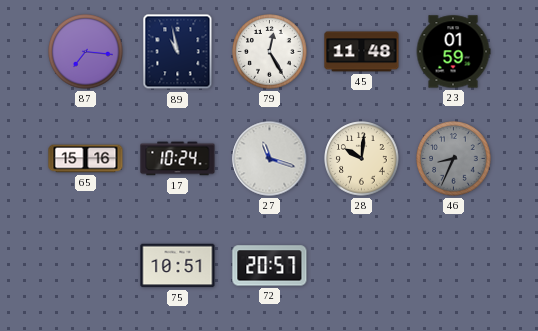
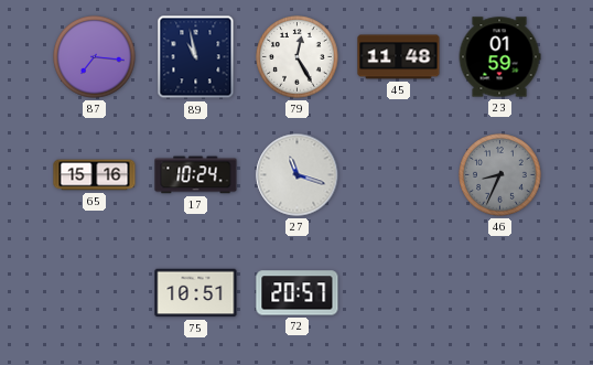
28: 10:01 -> none
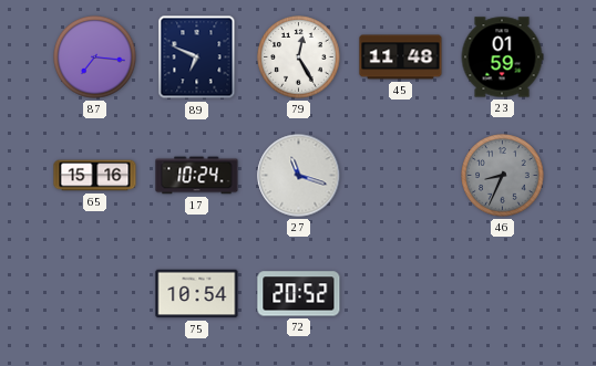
89: 10:58 -> 6:49
75: 10:51 -> 10:54
72: 20:57 -> 20:52
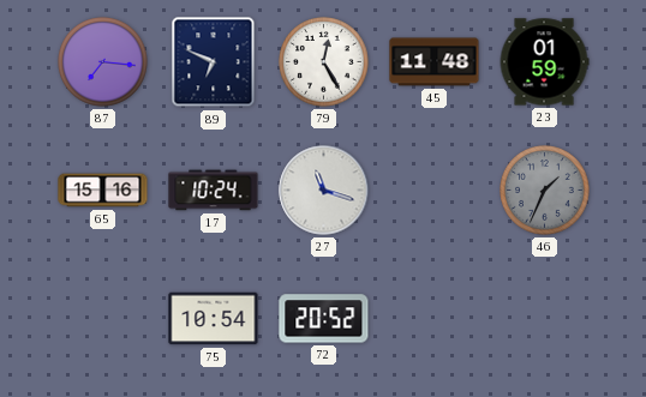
46: 8:34 -> 1:34
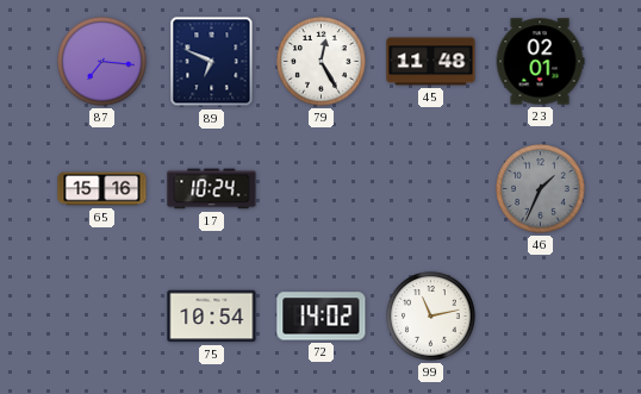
23: 01:59 -> 02:01
27: 11:18 -> none
72: 20:52 -> 14:02
99: none -> 11:13
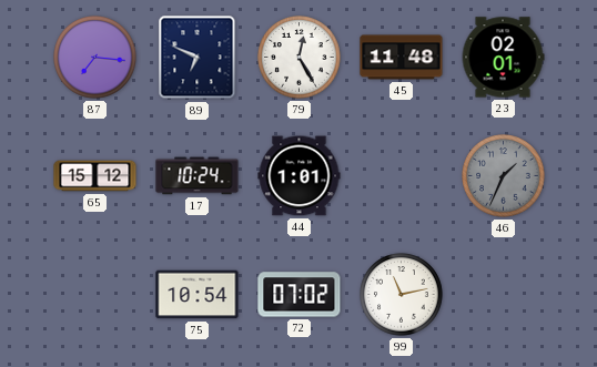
65: 15:16 -> 15:12
44: none -> 1:01
72: 14:02 -> 07:02
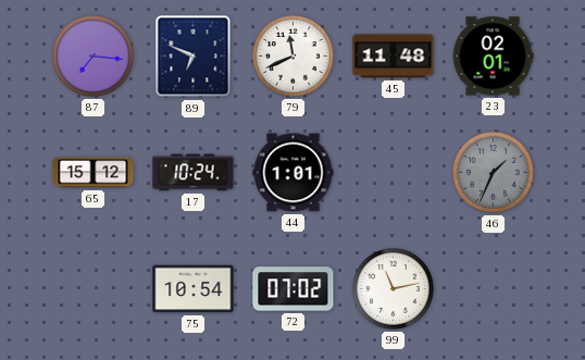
79: 12:25 -> 11:41
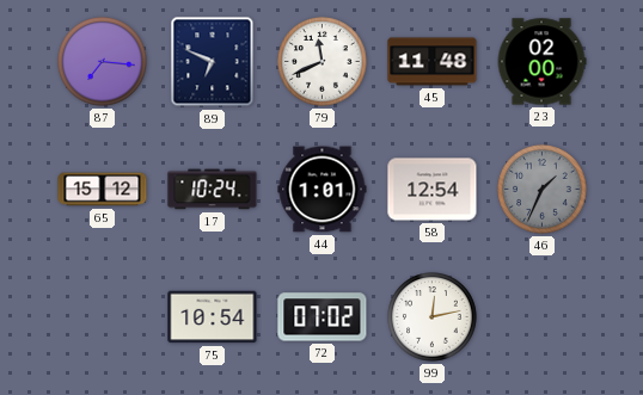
23: 02:01 -> 02:00
58: none -> 12:54
99: 11:13 -> 12:13
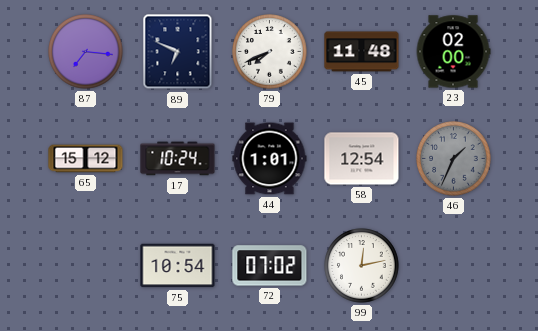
79: 11:41 -> 7:41
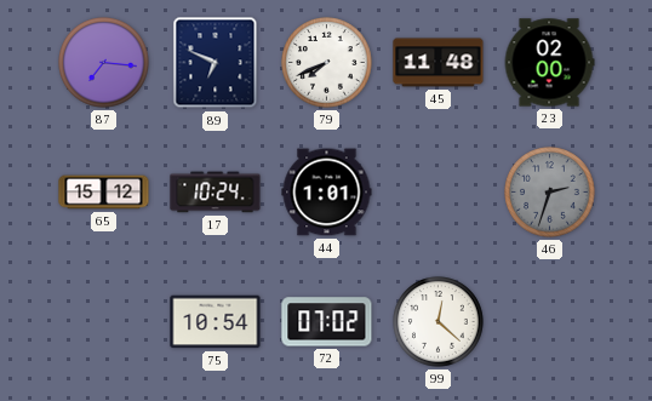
58: 12:54 -> none
46: 1:34 -> 2:33
99: 12:13 -> 12:22
